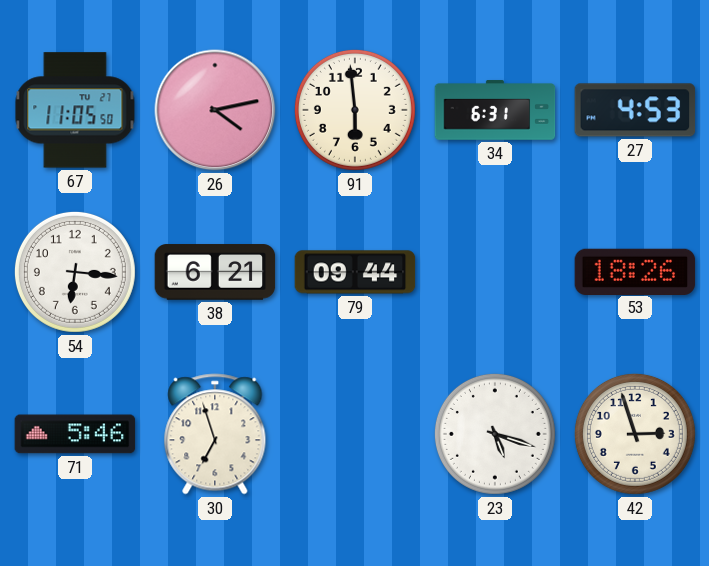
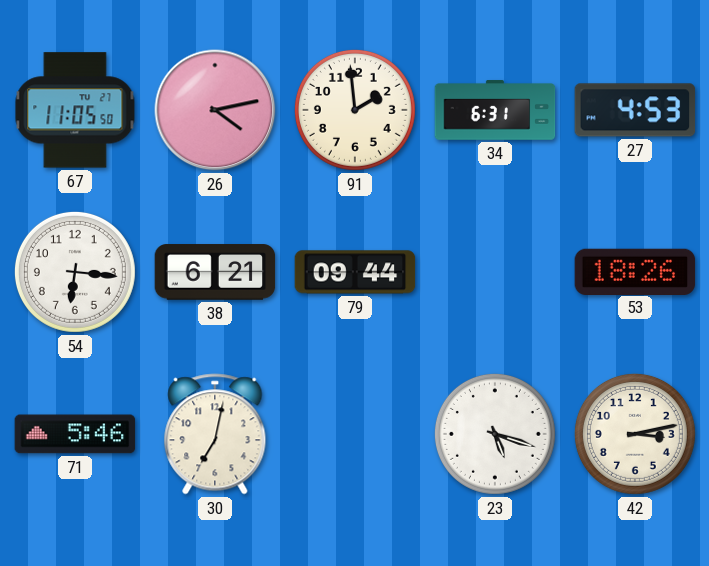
91: 5:59 -> 1:59
30: 6:57 -> 7:02
42: 2:57 -> 3:13
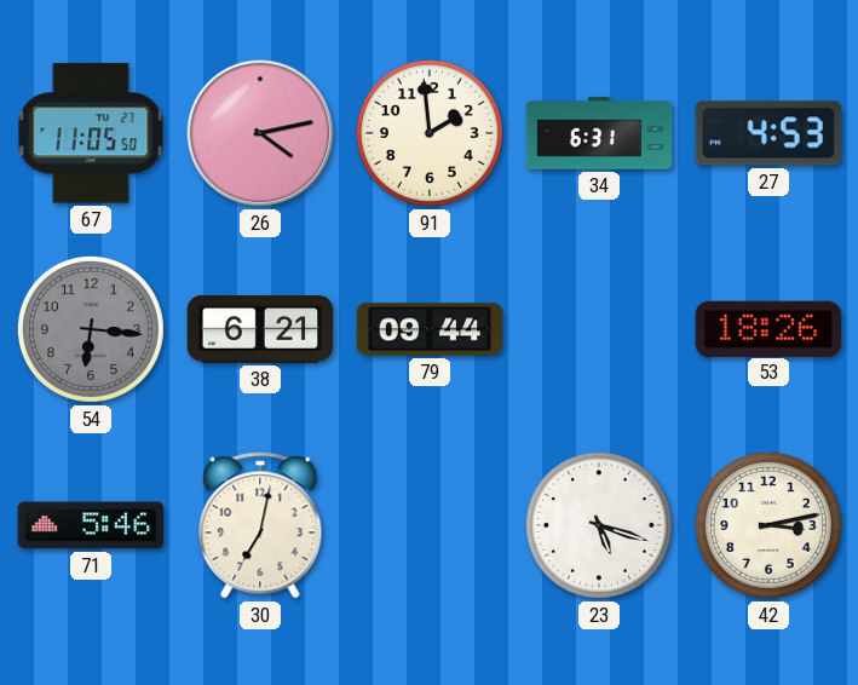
54 dial: white -> grey
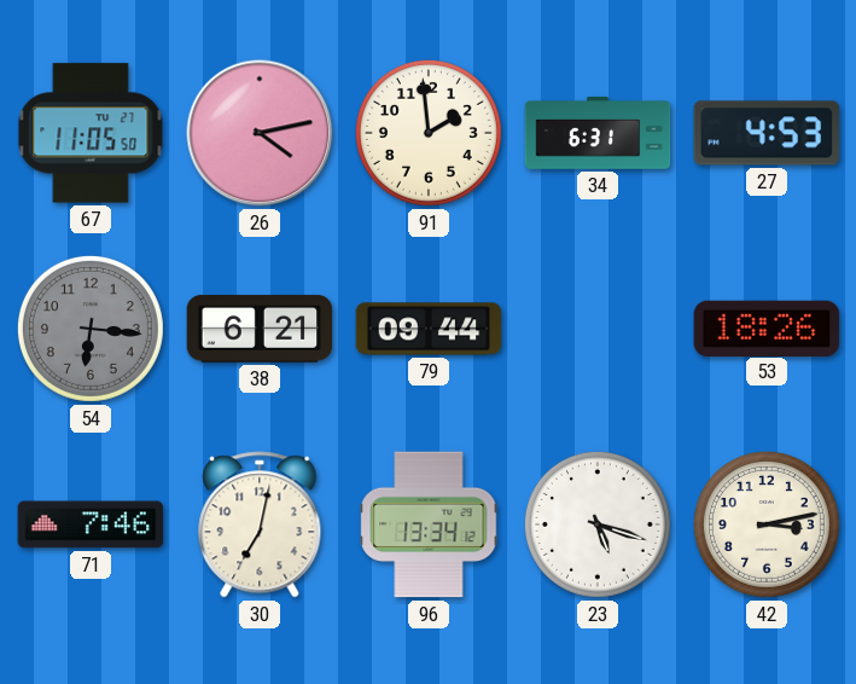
71: 5:46 -> 7:46
96: none -> 13:34
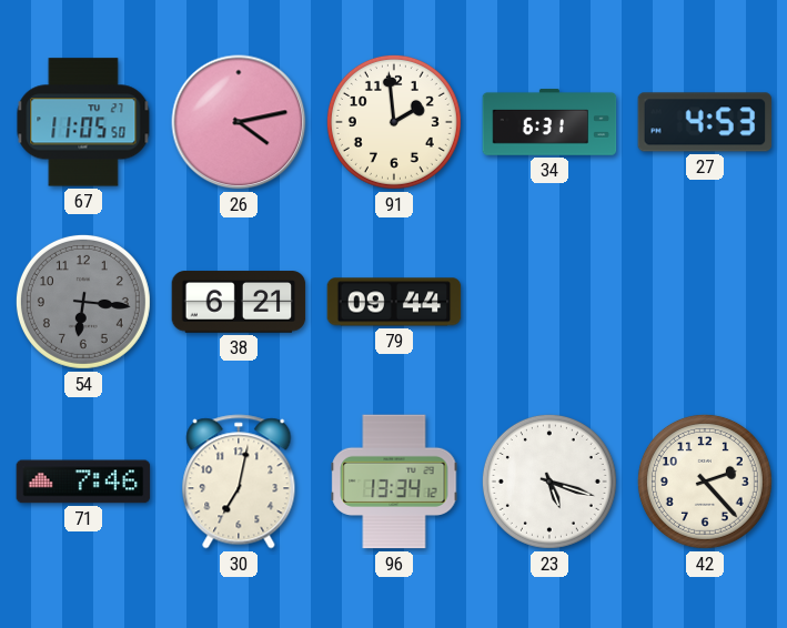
53: 18:26 -> none
42: 3:13 -> 2:23
